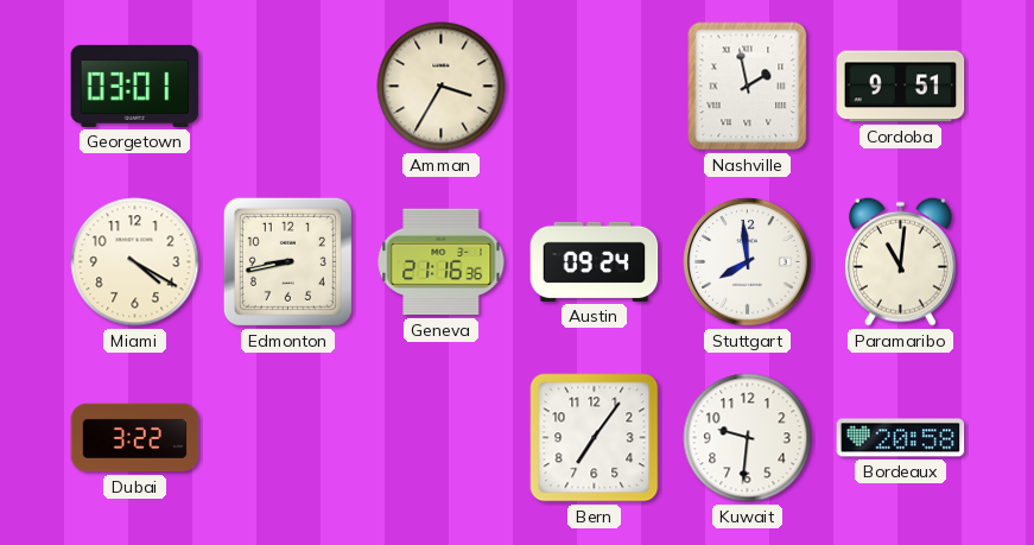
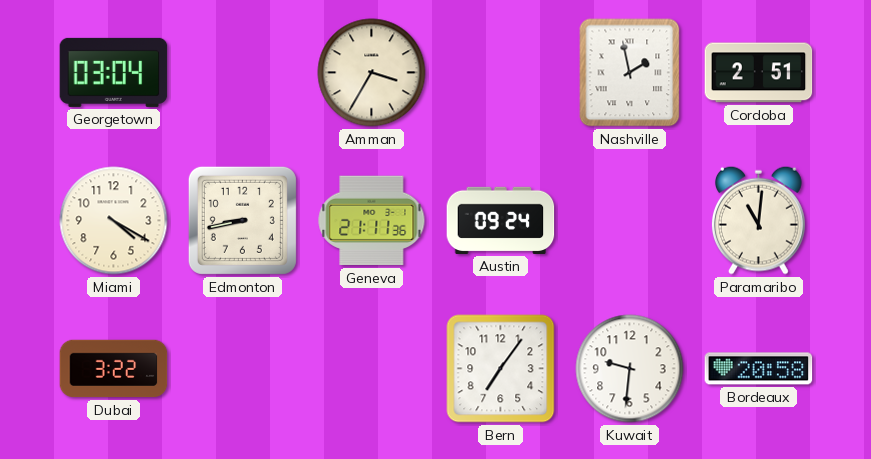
Georgetown: 03:01 -> 03:04
Cordoba: 9:51 -> 2:51
Geneva: 21:16 -> 21:11
Stuttgart: 7:59 -> none
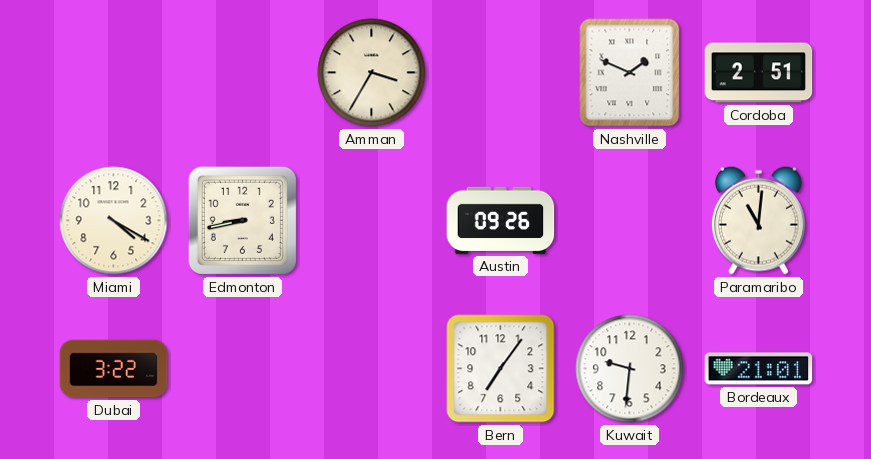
Georgetown: 03:04 -> none
Nashville: 1:58 -> 1:49
Geneva: 21:11 -> none
Austin: 09:24 -> 09:26
Bordeaux: 20:58 -> 21:01
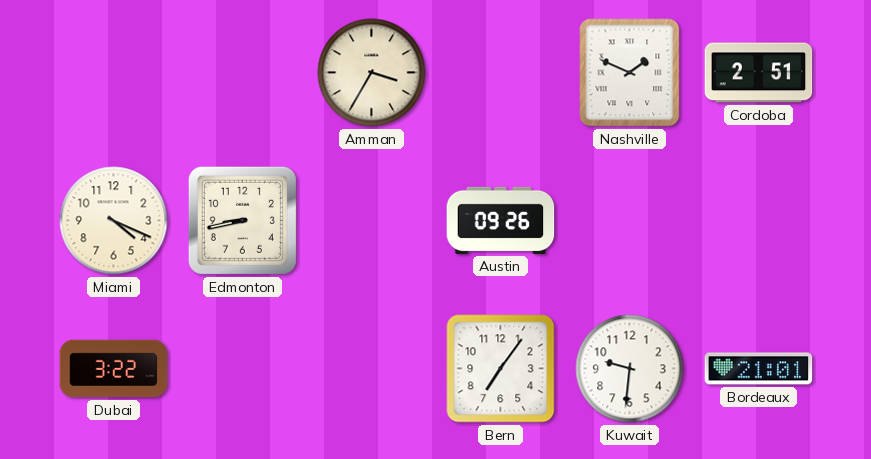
Miami: 4:20 -> 4:19
Paramaribo: 11:01 -> none
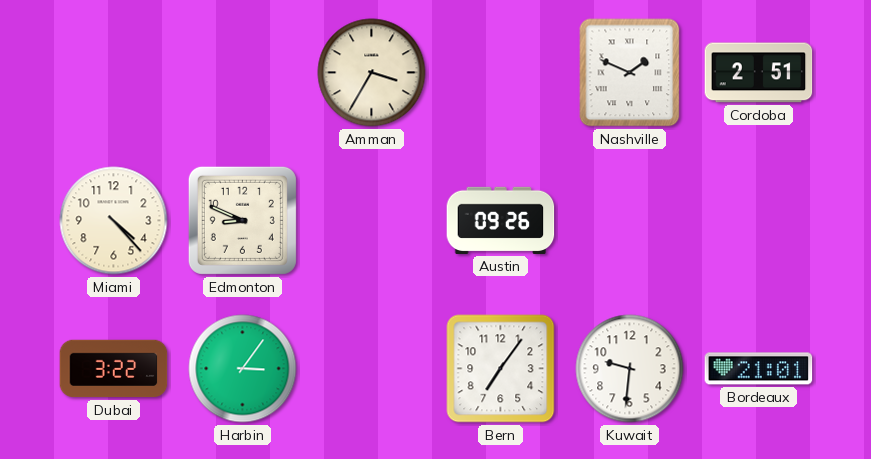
Miami: 4:19 -> 4:23
Edmonton: 8:43 -> 8:49
Harbin: none -> 3:06
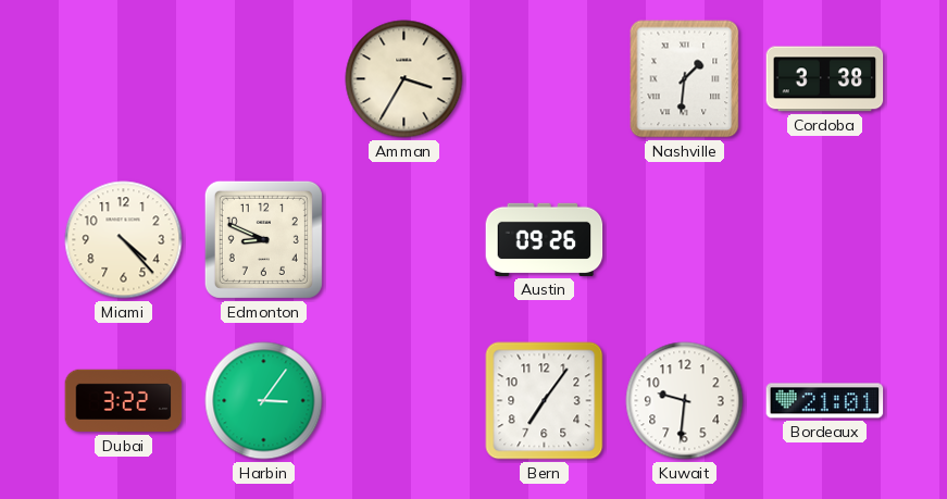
Nashville: 1:49 -> 1:31
Cordoba: 2:51 -> 3:38
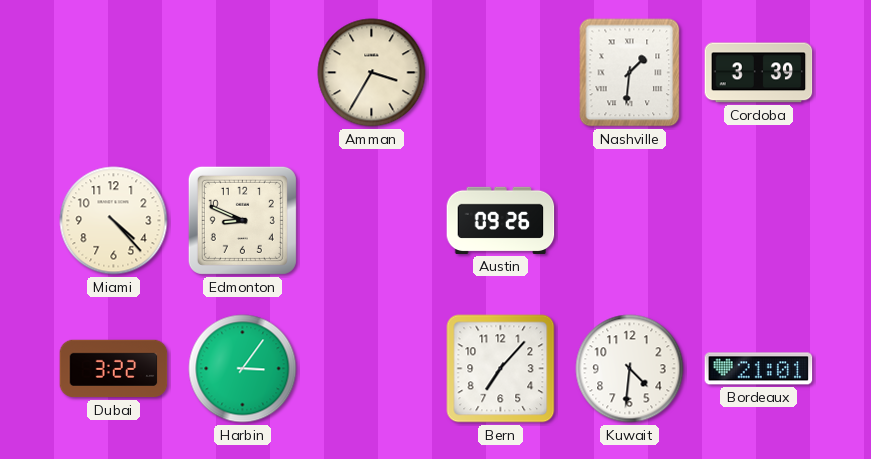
Cordoba: 3:38 -> 3:39
Bern: 7:06 -> 7:07
Kuwait: 9:31 -> 4:31
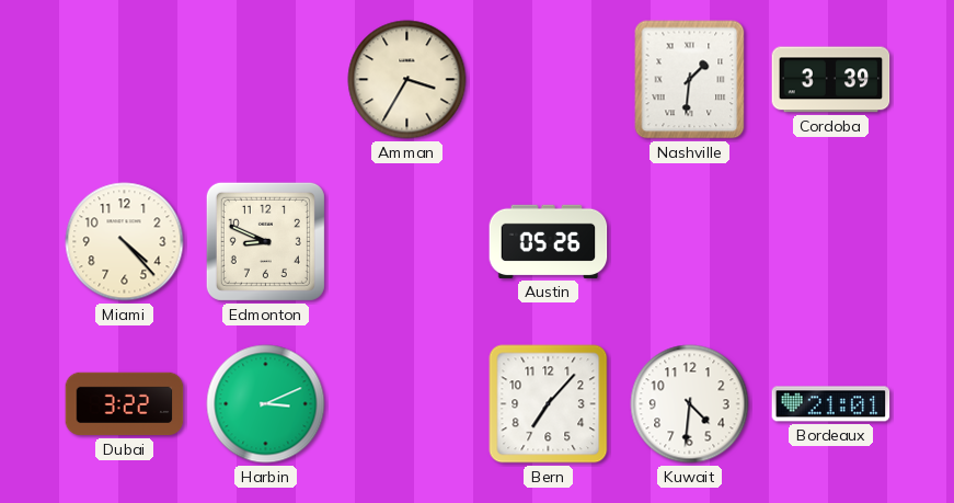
Austin: 09:26 -> 05:26
Harbin: 3:06 -> 3:11
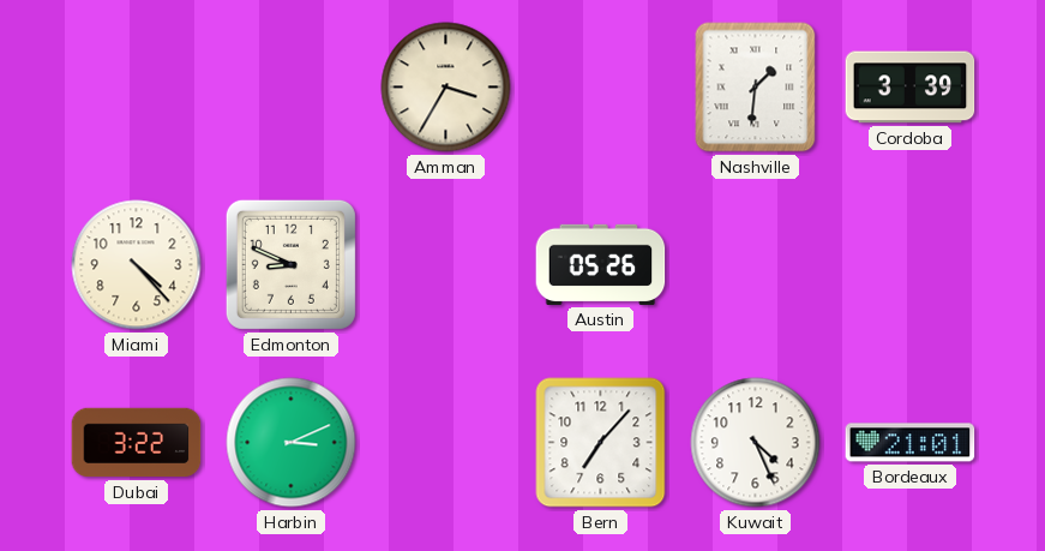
Kuwait: 4:31 -> 4:26
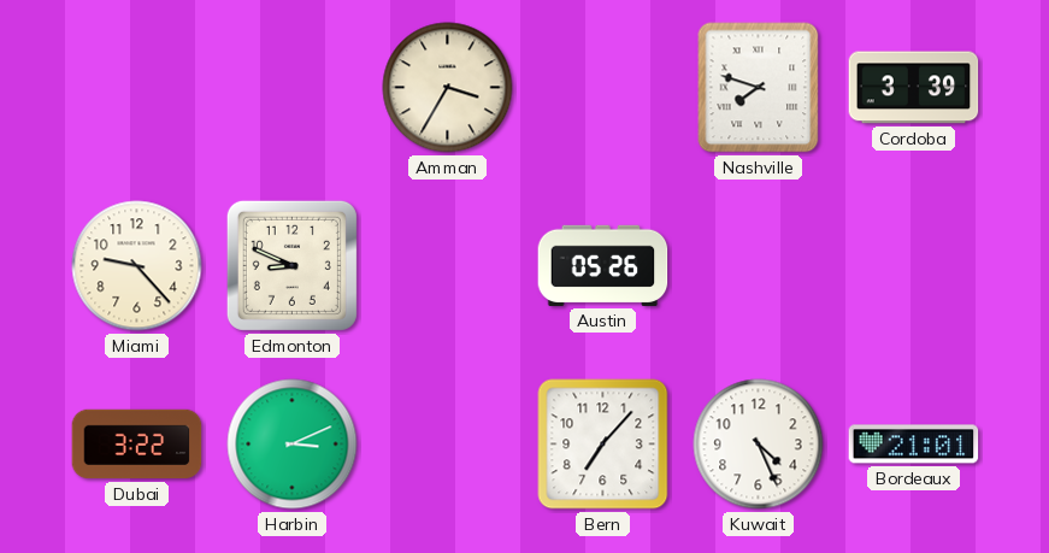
Nashville: 1:31 -> 7:48
Miami: 4:23 -> 9:23
